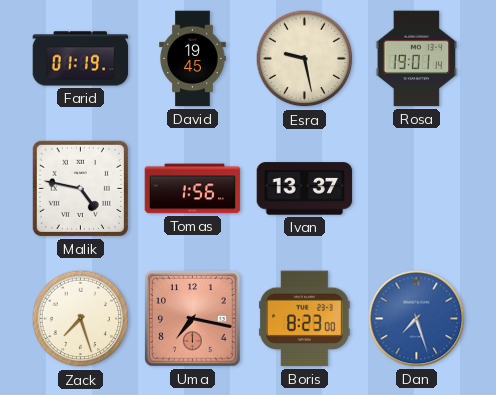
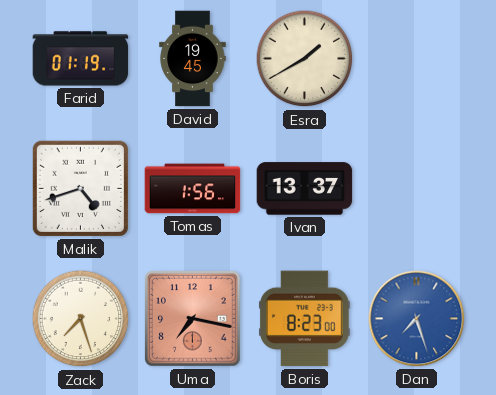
Esra: 9:28 -> 1:40
Rosa: 19:01 -> none
Malik: 4:47 -> 4:42
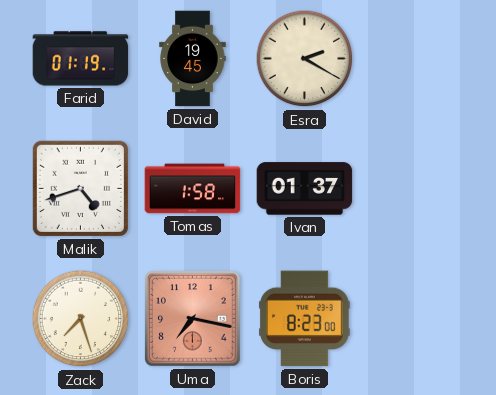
Esra: 1:40 -> 2:20
Tomas: 1:56 -> 1:58
Ivan: 13:37 -> 01:37
Dan: 7:27 -> none
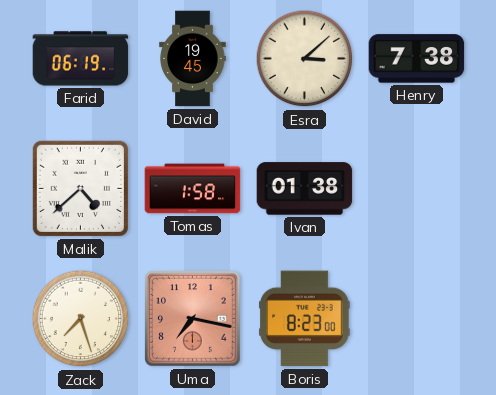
Farid: 01:19 -> 06:19
Esra: 2:20 -> 3:08
Henry: none -> 7:38
Malik: 4:42 -> 4:38
Ivan: 01:37 -> 01:38
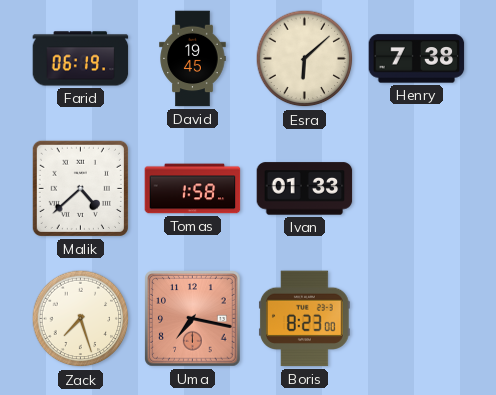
Esra: 3:08 -> 6:08
Ivan: 01:38 -> 01:33
